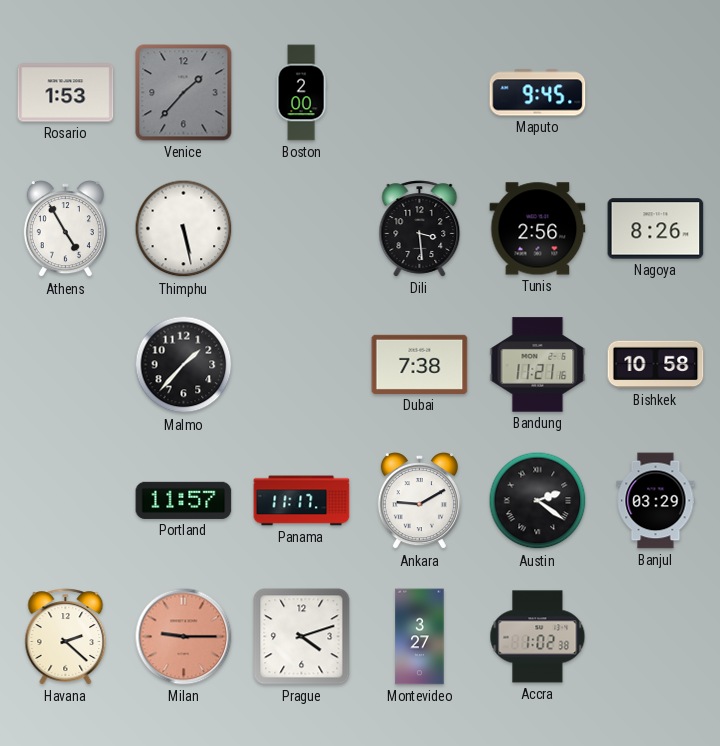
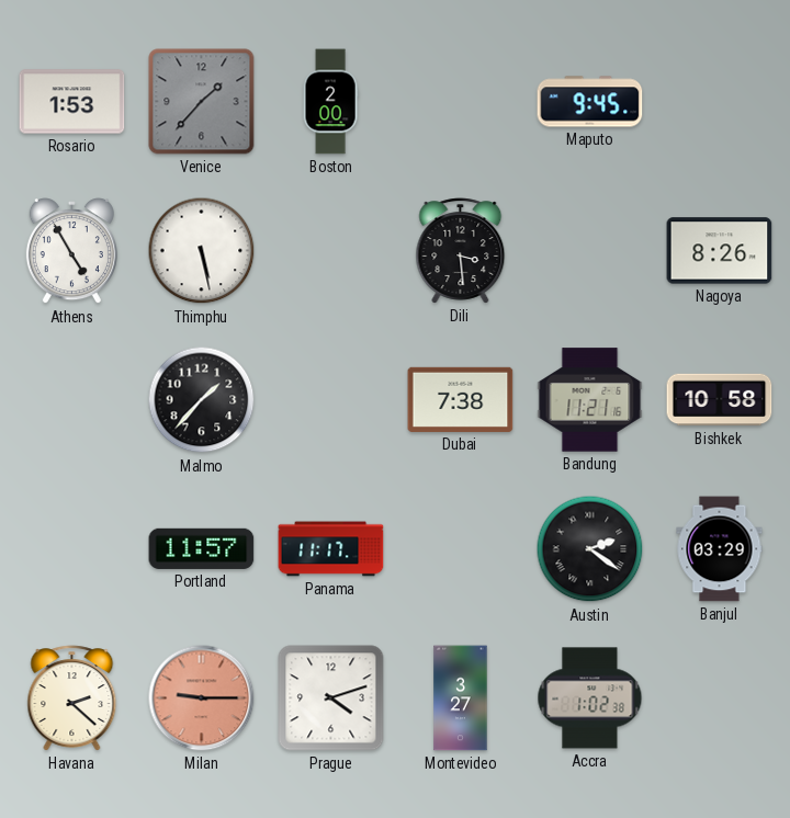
Tunis: 2:56 -> none
Ankara: 9:10 -> none
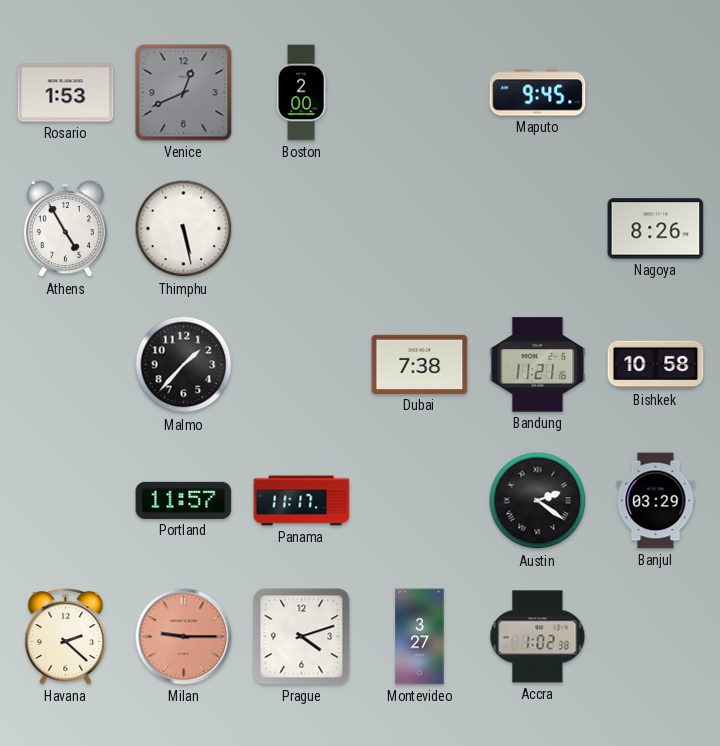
Venice: 1:37 -> 12:41
Dili: 3:29 -> none
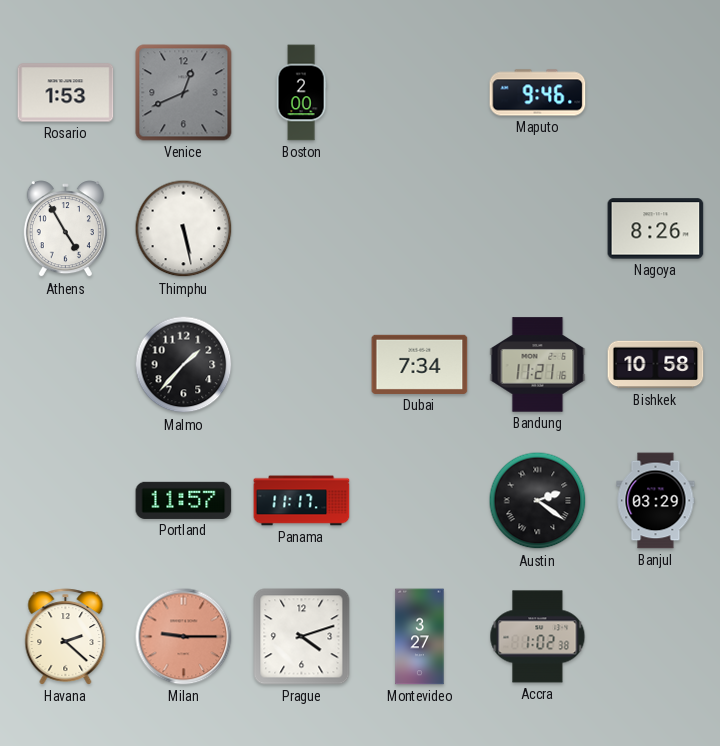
Maputo: 9:45 -> 9:46
Dubai: 7:38 -> 7:34
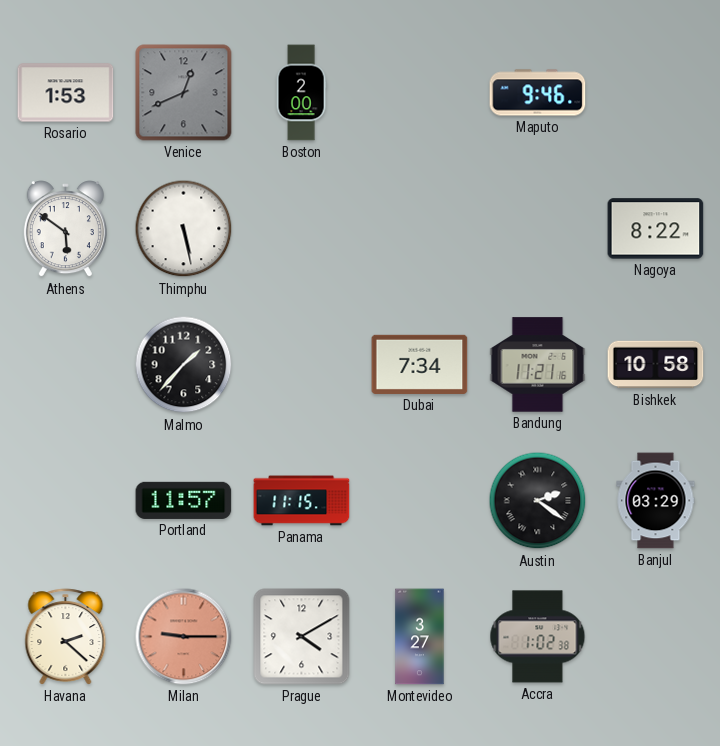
Athens: 4:55 -> 5:51
Nagoya: 8:26 -> 8:22
Panama: 11:17 -> 11:15
Prague: 4:12 -> 4:10
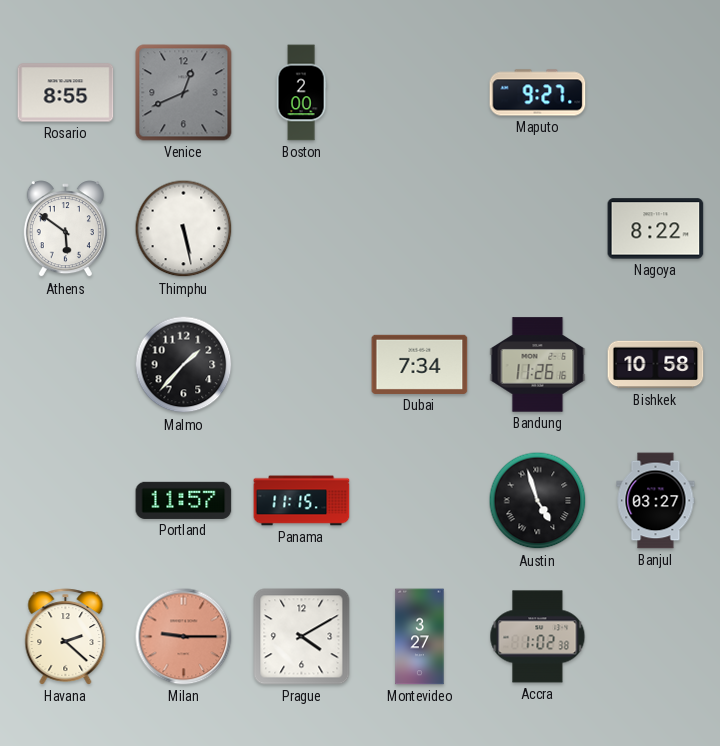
Rosario: 1:53 -> 8:55
Maputo: 9:46 -> 9:27
Bandung: 11:21 -> 11:26
Austin: 2:21 -> 4:57
Banjul: 03:29 -> 03:27
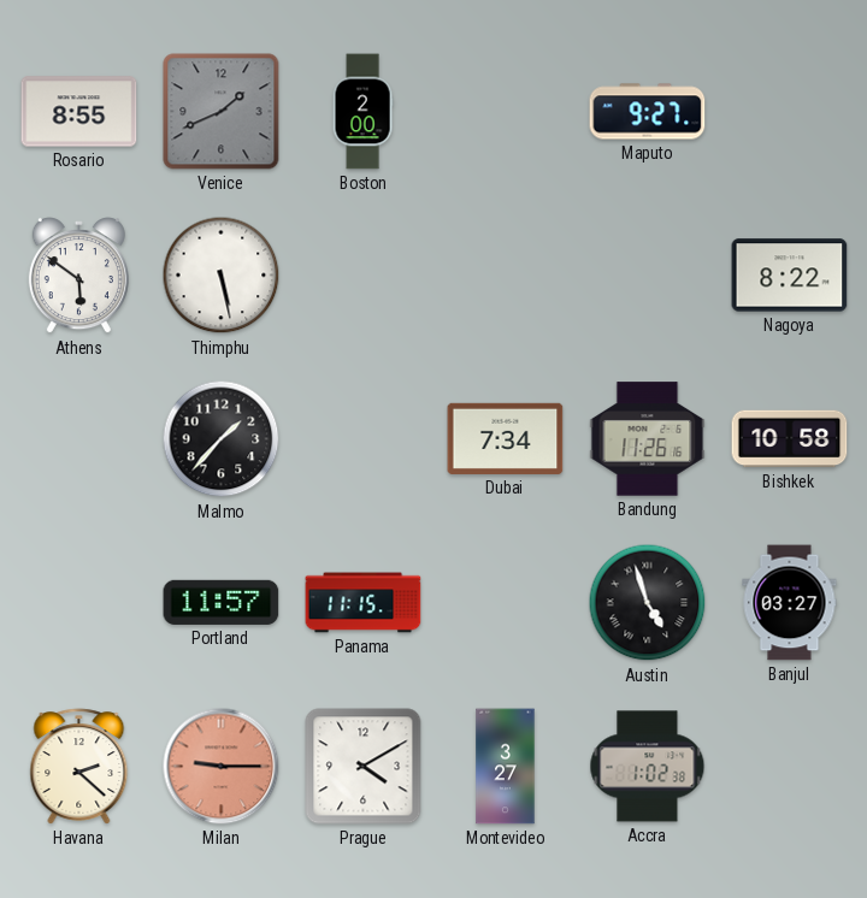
Venice: 12:41 -> 1:41
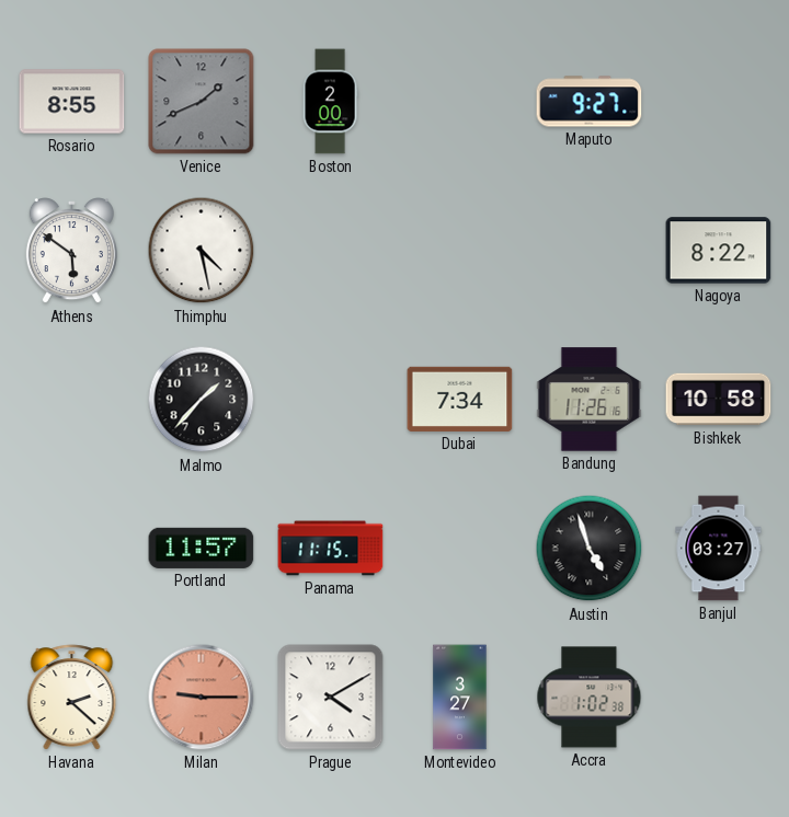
Thimphu: 5:28 -> 4:28
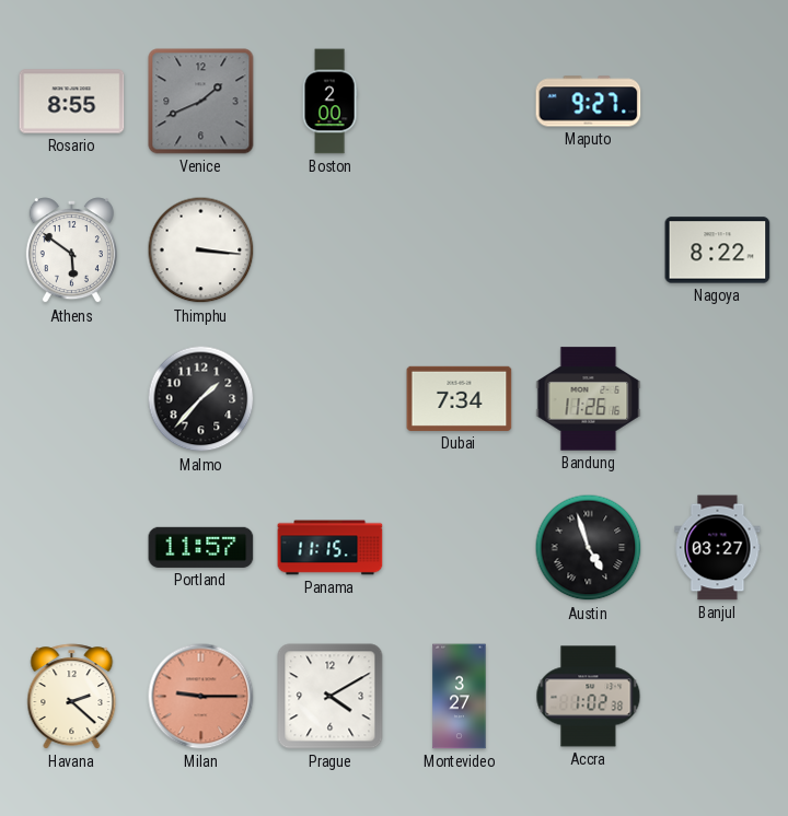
Thimphu: 4:28 -> 3:16
Bishkek: 10:58 -> none
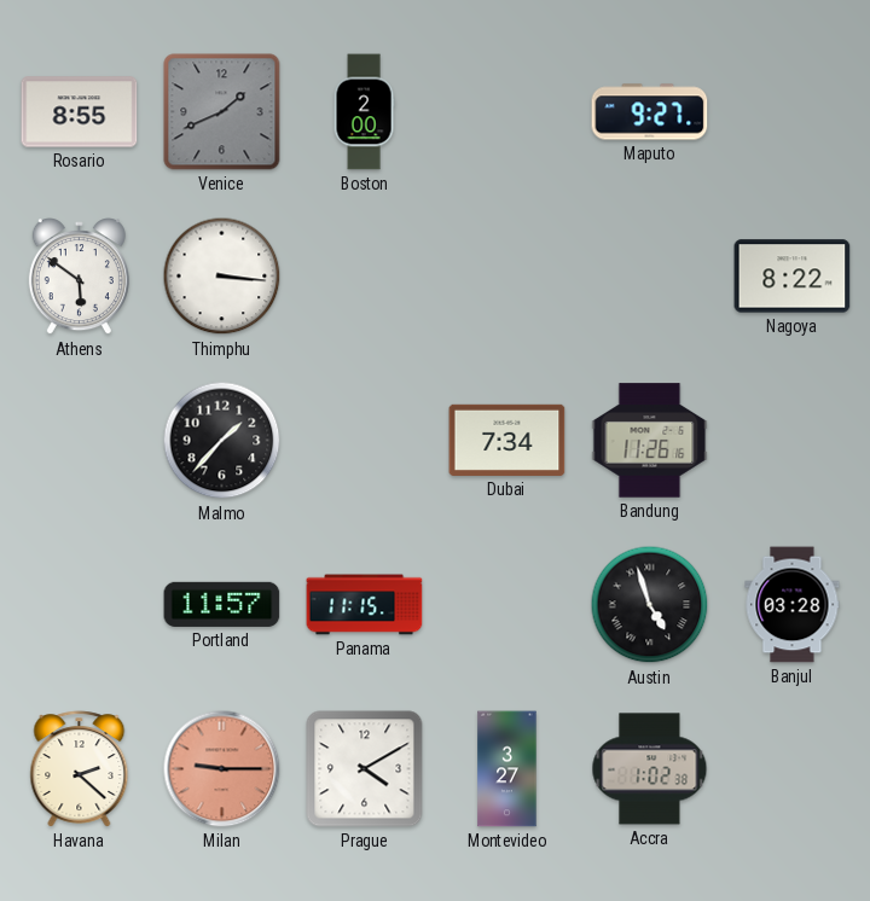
Banjul: 03:27 -> 03:28
